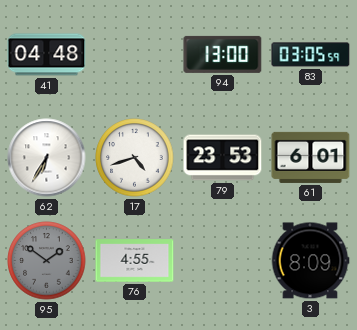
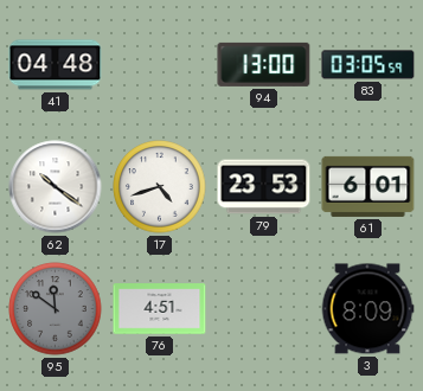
62: 6:35 -> 10:21
95: 1:51 -> 11:51
76: 4:55 -> 4:51
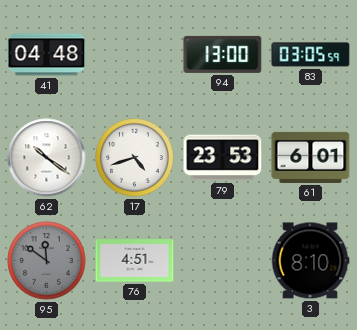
3: 8:09 -> 8:10
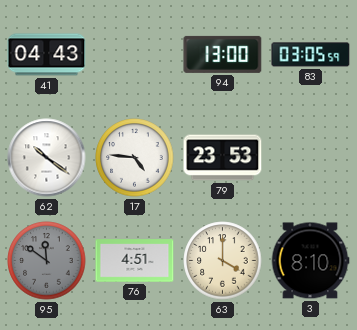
41: 04:48 -> 04:43
17: 4:42 -> 4:46
61: 6:01 -> none
63: none -> 4:00
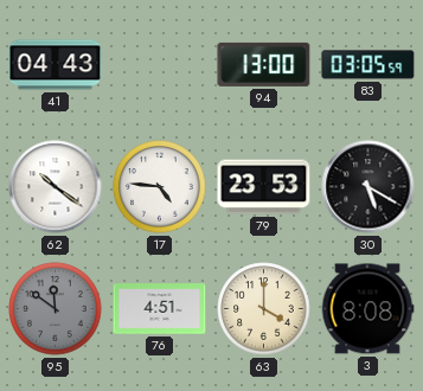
30: none -> 5:20
3: 8:10 -> 8:08
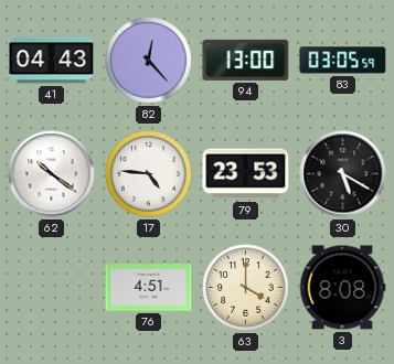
82: none -> 12:23
95: 11:51 -> none
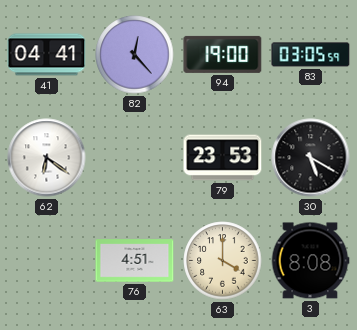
41: 04:43 -> 04:41
94: 13:00 -> 19:00
62: 10:21 -> 6:21
17: 4:46 -> none
